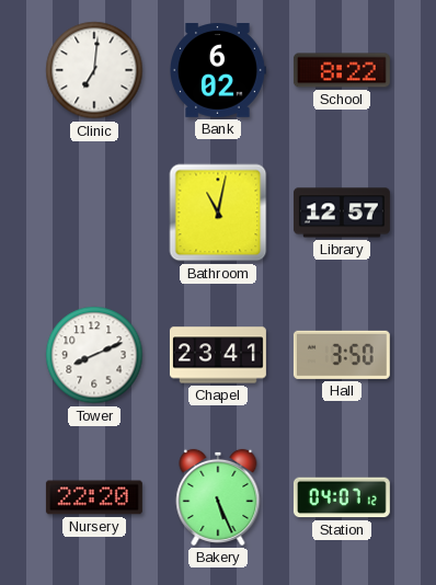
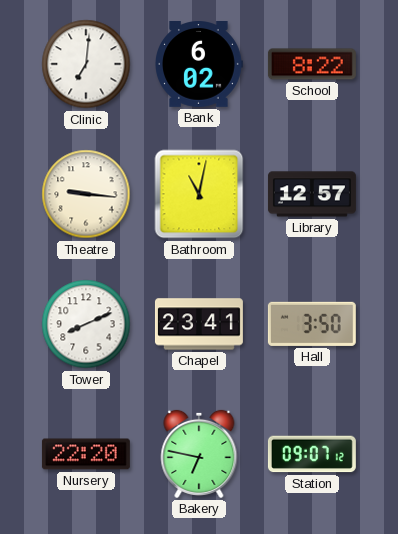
Theatre: none -> 9:16
Bakery: 5:26 -> 6:47
Station: 04:07 -> 09:07
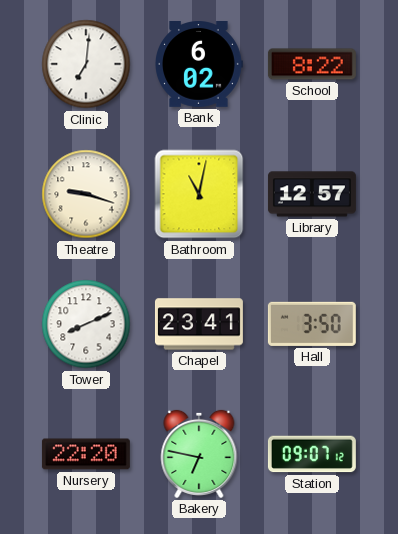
Theatre: 9:16 -> 9:18
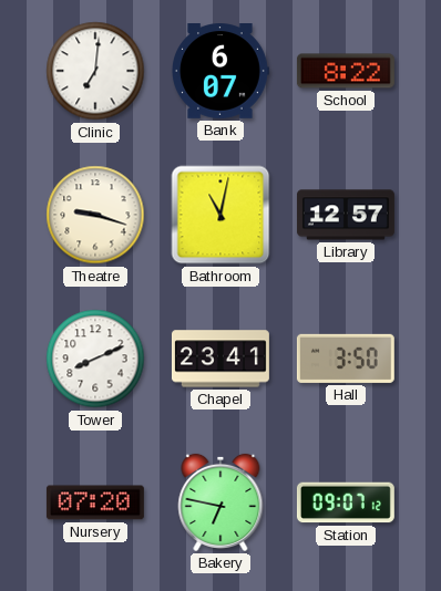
Bank: 6:02 -> 6:07
Nursery: 22:20 -> 07:20
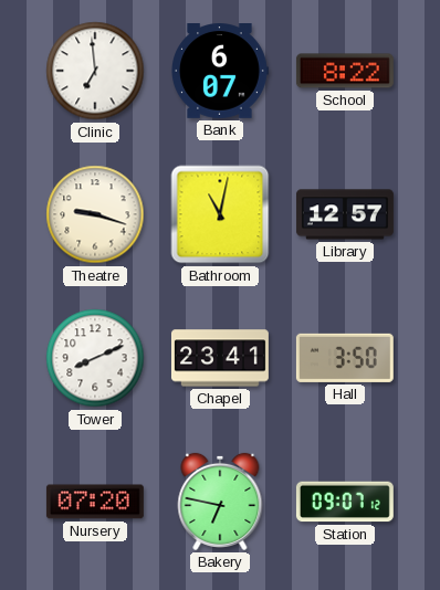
Clinic: 7:01 -> 6:59
